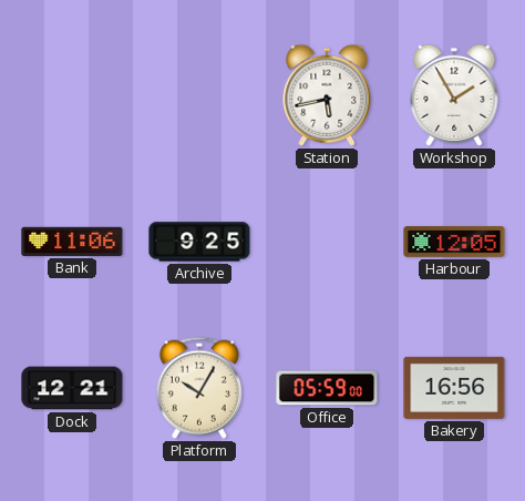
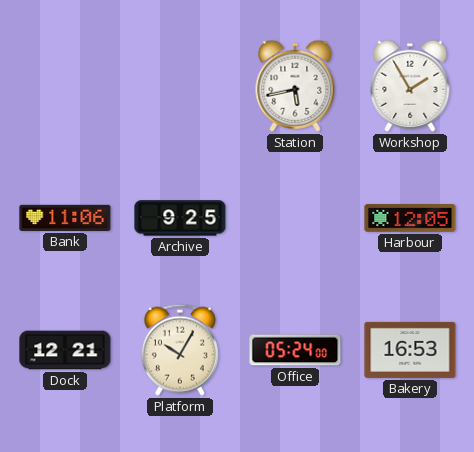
Office: 05:59 -> 05:24
Bakery: 16:56 -> 16:53
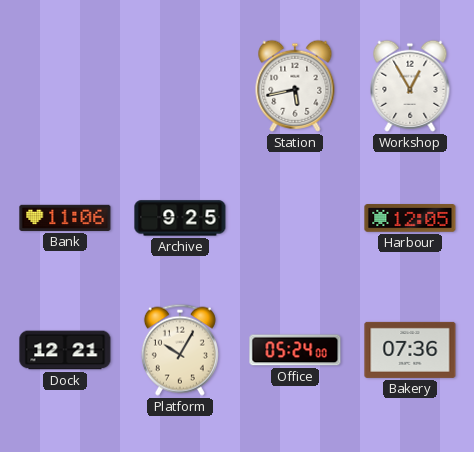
Workshop: 1:55 -> 12:55
Bakery: 16:53 -> 07:36
